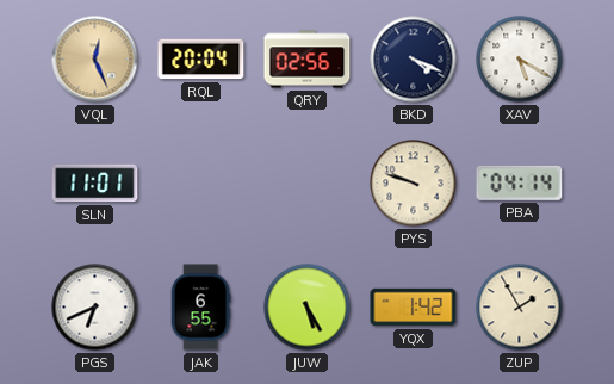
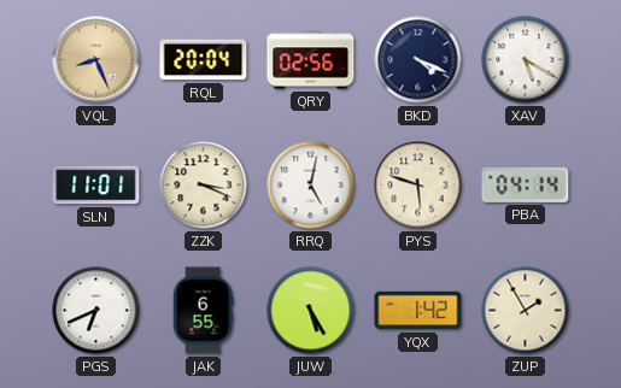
VQL: 12:26 -> 8:26
ZZK: none -> 3:19
RRQ: none -> 5:02
PYS: 9:48 -> 5:48
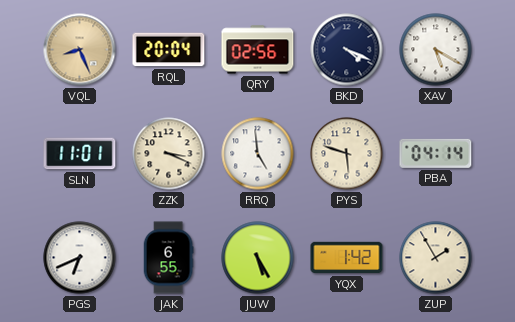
RRQ: 5:02 -> 4:59
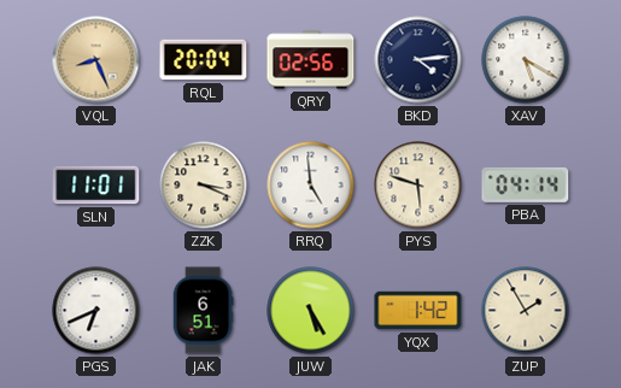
BKD: 4:19 -> 4:14
JAK: 6:55 -> 6:51
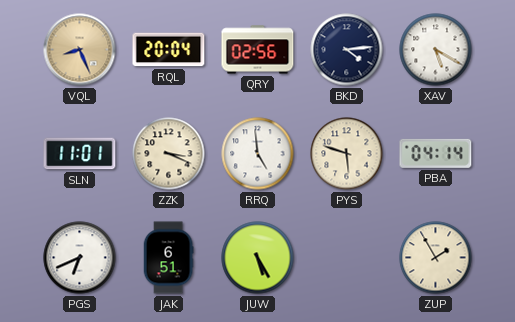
YQX: 1:42 -> none
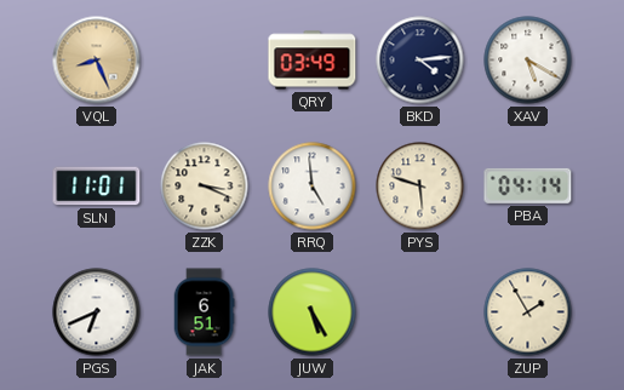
RQL: 20:04 -> none
QRY: 02:56 -> 03:49
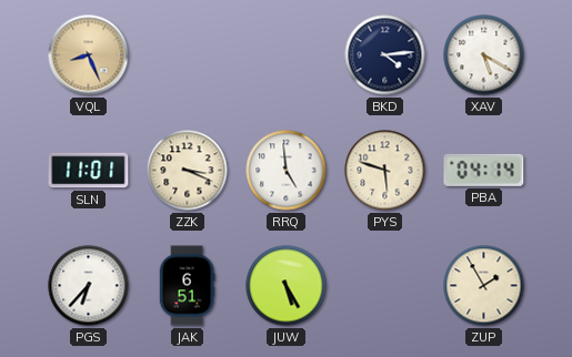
QRY: 03:49 -> none
PGS: 6:41 -> 6:37
